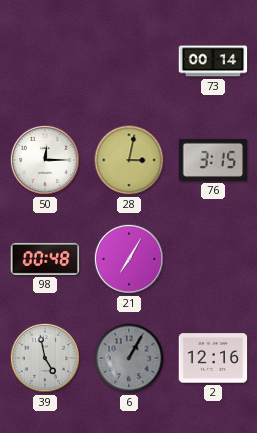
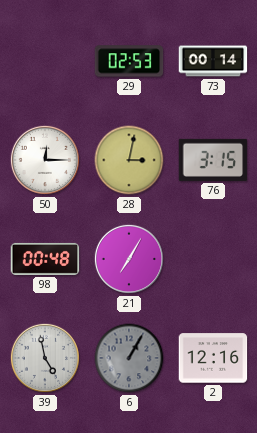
29: none -> 02:53
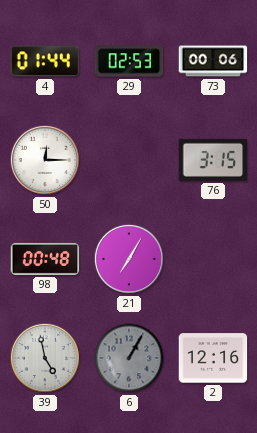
4: none -> 01:44
73: 00:14 -> 00:06
28: 3:02 -> none
